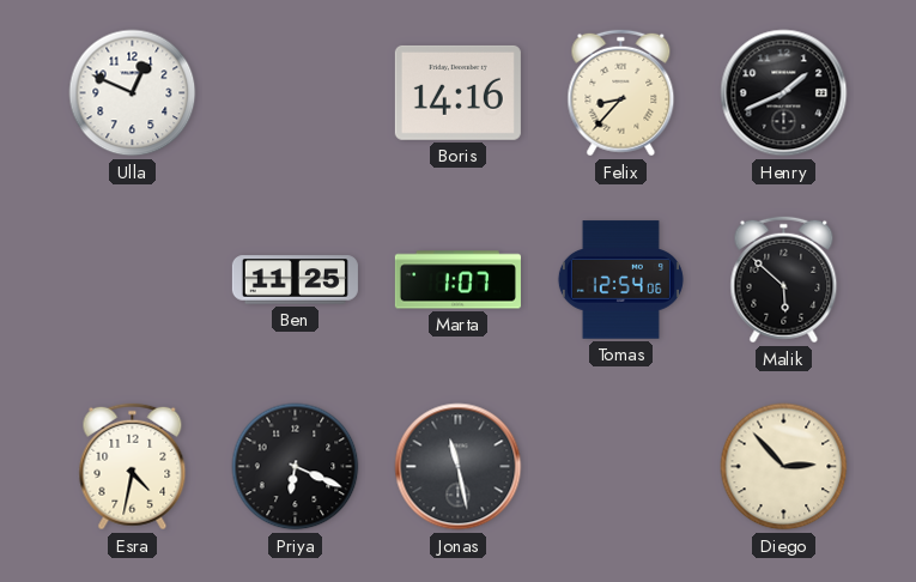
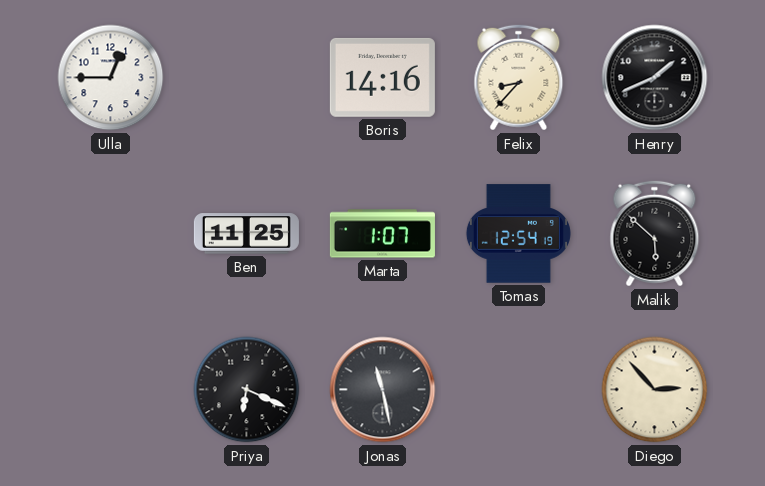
Ulla: 12:49 -> 12:45
Tomas: 12:54:06 -> 12:54:19
Esra: 4:32 -> none
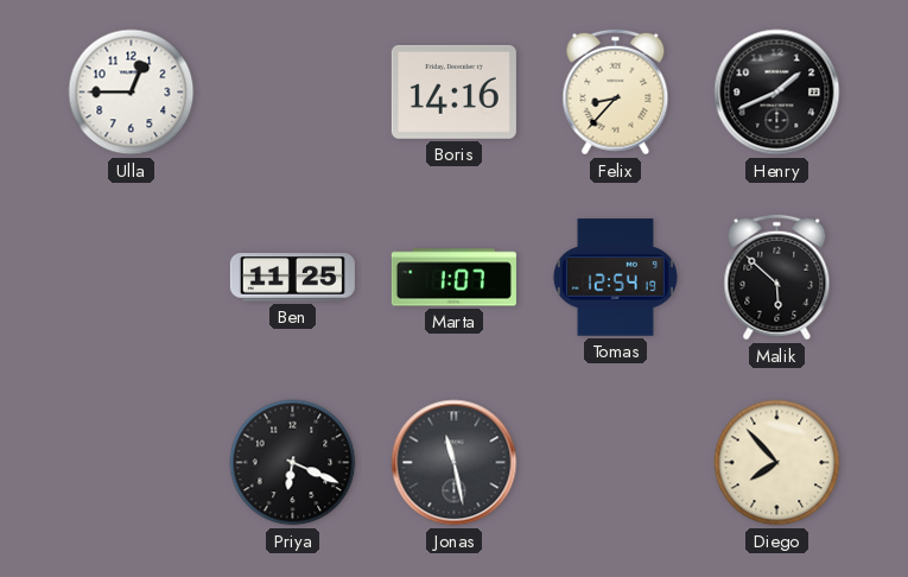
Diego: 2:53 -> 7:53
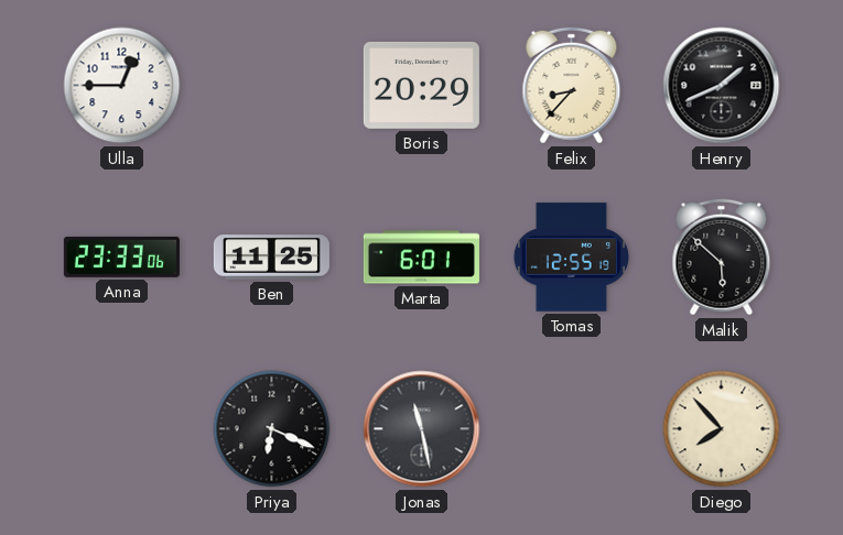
Boris: 14:16 -> 20:29
Anna: none -> 23:33
Marta: 1:07 -> 6:01
Tomas: 12:54 -> 12:55
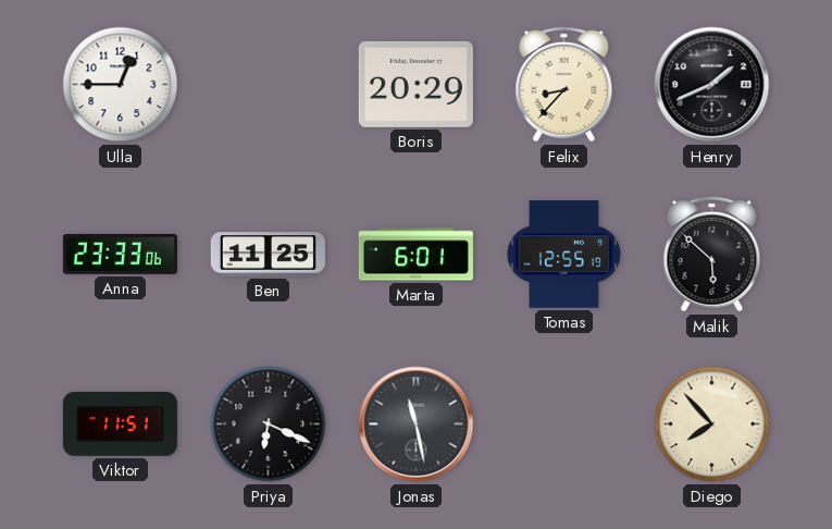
Viktor: none -> 11:51
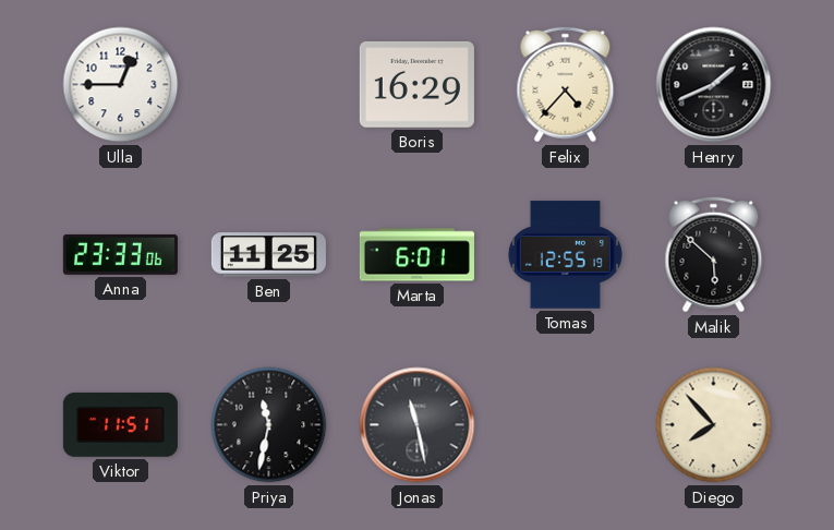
Boris: 20:29 -> 16:29
Felix: 8:37 -> 4:37
Priya: 6:19 -> 11:32
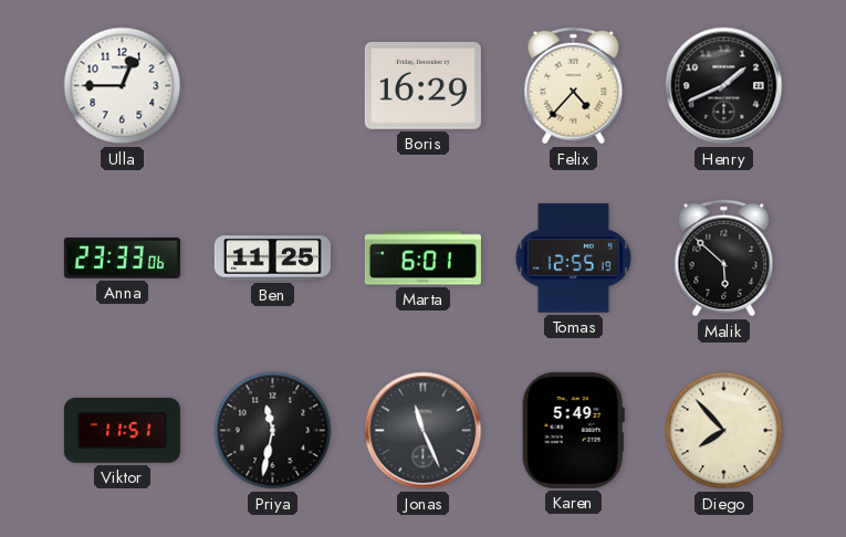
Jonas: 11:28 -> 11:26
Karen: none -> 5:49
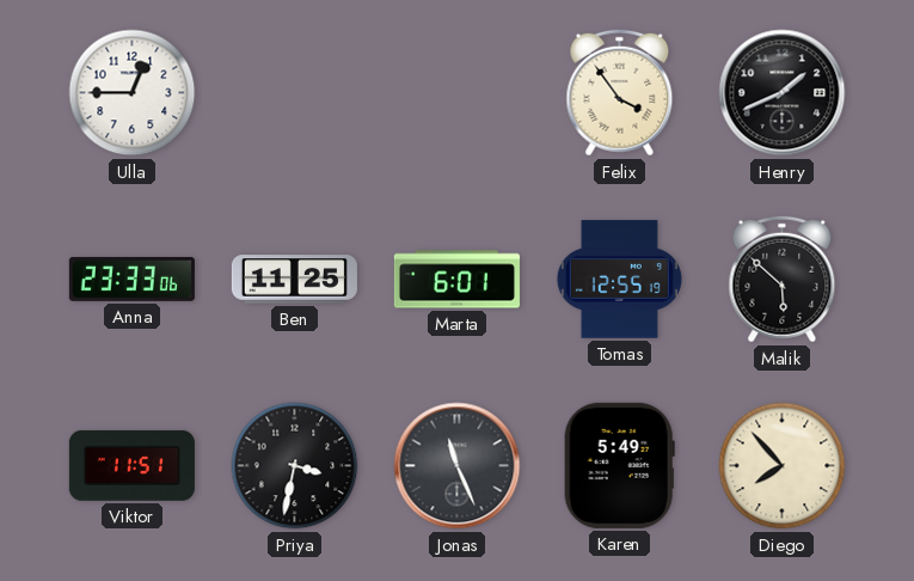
Boris: 16:29 -> none
Felix: 4:37 -> 3:54
Priya: 11:32 -> 3:32
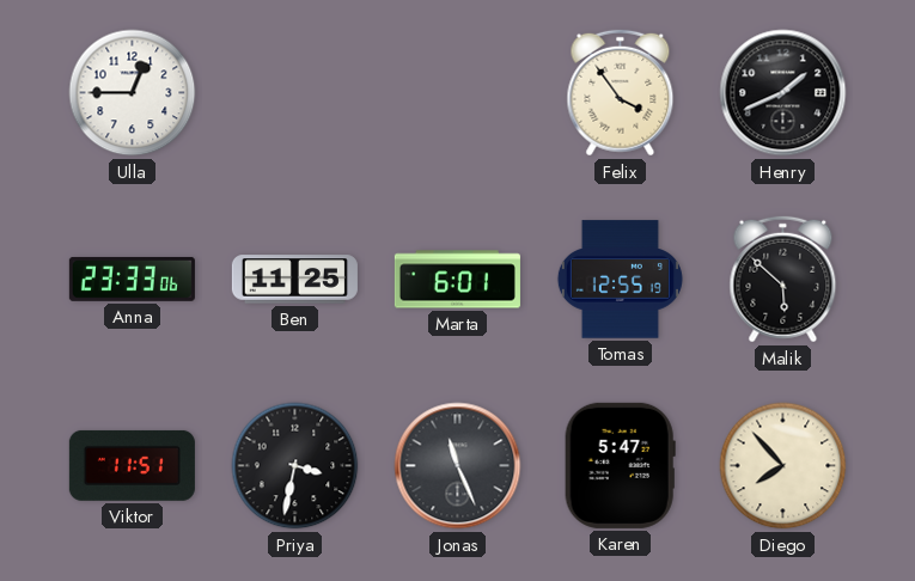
Karen: 5:49 -> 5:47
